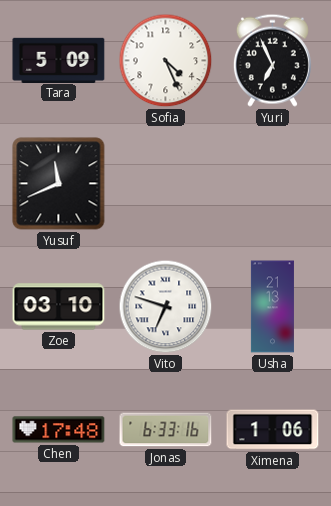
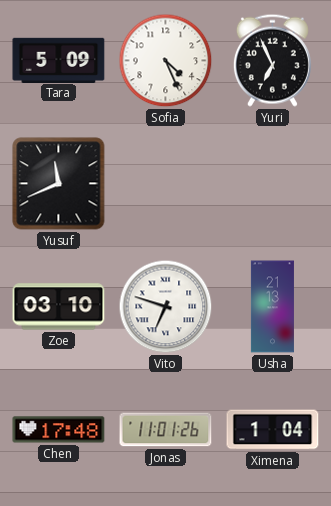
Jonas: 6:33 -> 11:01
Ximena: 1:06 -> 1:04
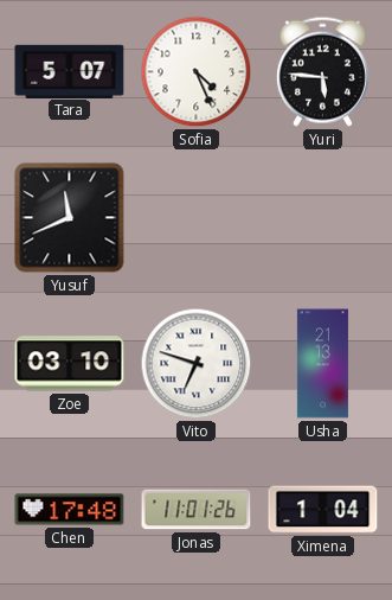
Tara: 5:09 -> 5:07
Yuri: 6:56 -> 5:46
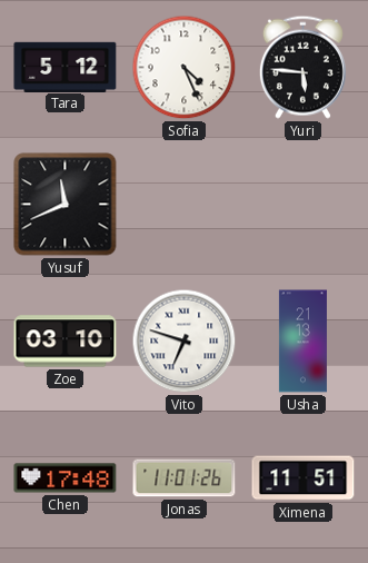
Tara: 5:07 -> 5:12
Ximena: 1:04 -> 11:51
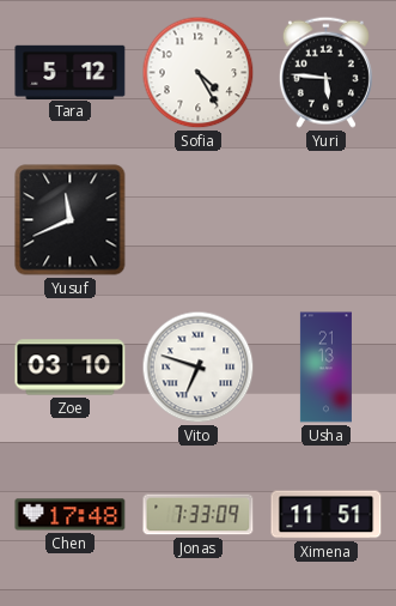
Sofia: 4:26 -> 4:25
Jonas: 11:01 -> 7:33
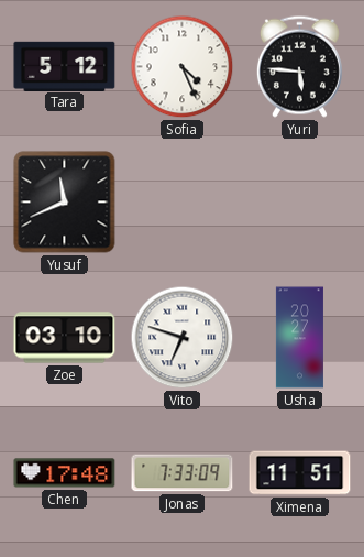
Sofia: 4:25 -> 4:26
Usha: 21:13 -> 20:27
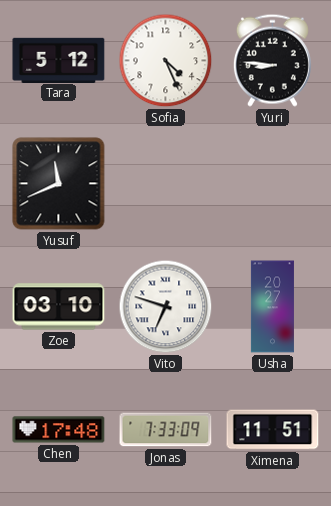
Yuri: 5:46 -> 8:46
